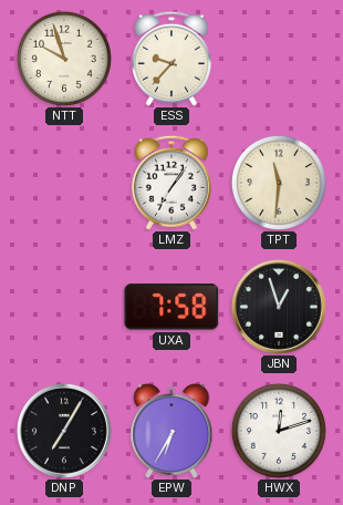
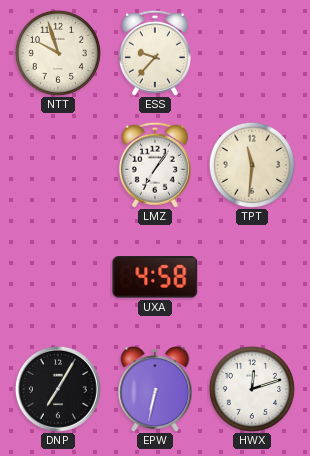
UXA: 7:58 -> 4:58
JBN: 12:57 -> none
EPW: 6:35 -> 6:32
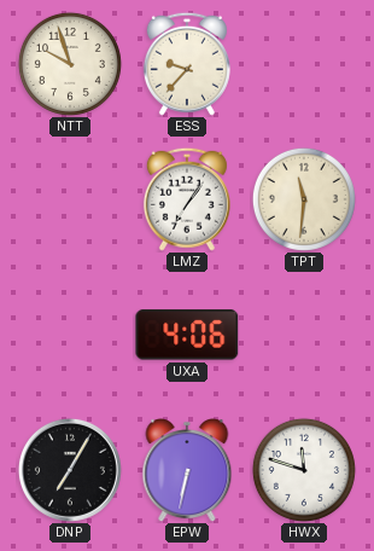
UXA: 4:58 -> 4:06
HWX: 12:12 -> 11:48
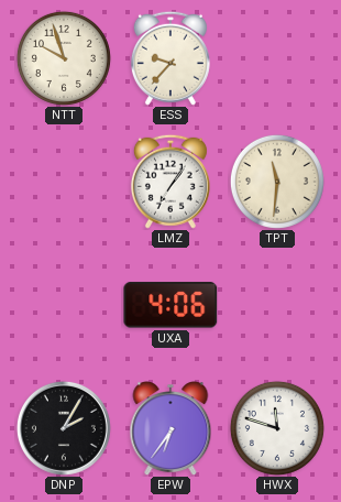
DNP: 7:05 -> 2:05
EPW: 6:32 -> 6:36
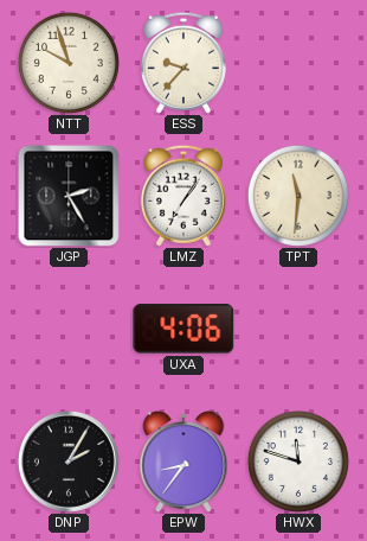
JGP: none -> 2:25
EPW: 6:36 -> 8:36
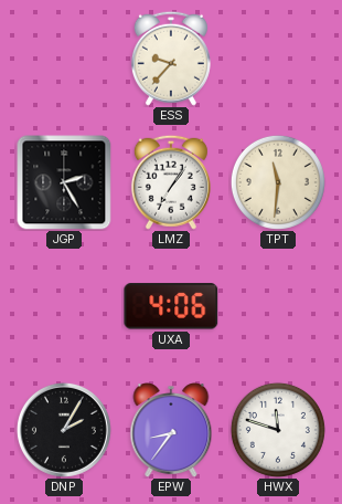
NTT: 9:57 -> none
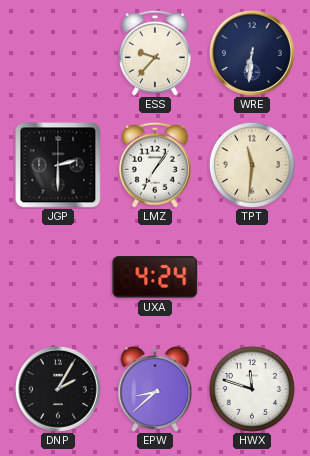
WRE: none -> 6:31
JGP: 2:25 -> 2:30
UXA: 4:06 -> 4:24
EPW: 8:36 -> 8:38
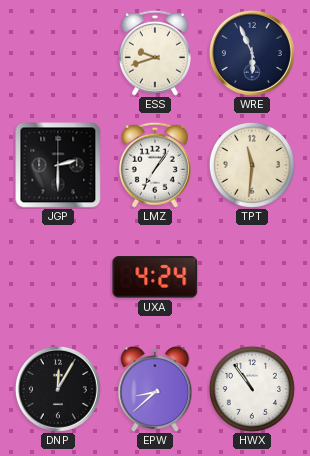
ESS: 9:37 -> 9:42
WRE: 6:31 -> 5:56
DNP: 2:05 -> 12:05
HWX: 11:48 -> 10:54
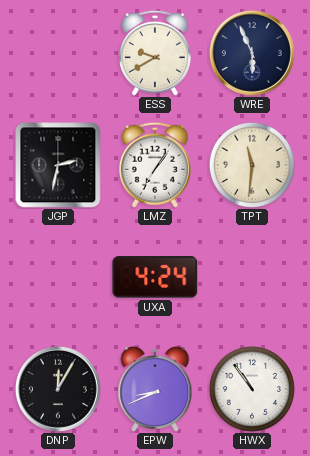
ESS: 9:42 -> 9:40
JGP: 2:30 -> 2:32
EPW: 8:38 -> 8:41
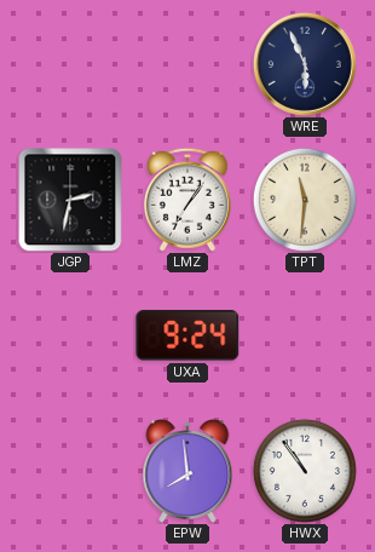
ESS: 9:40 -> none
UXA: 4:24 -> 9:24
DNP: 12:05 -> none
EPW: 8:41 -> 7:59
